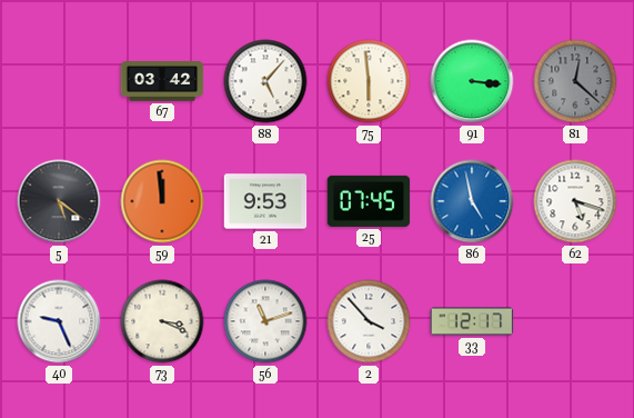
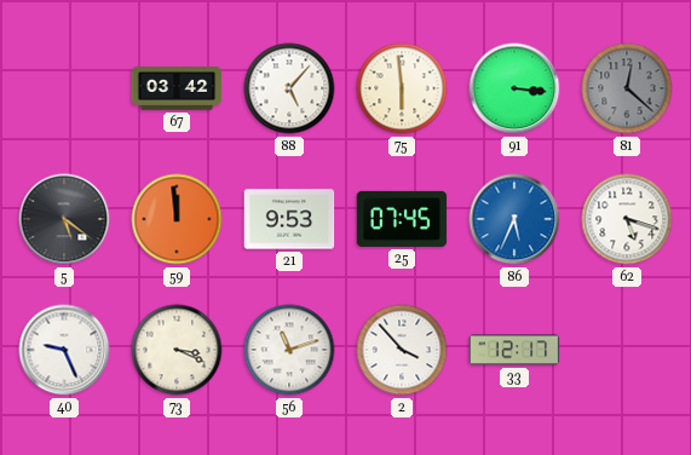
86: 4:58 -> 5:34
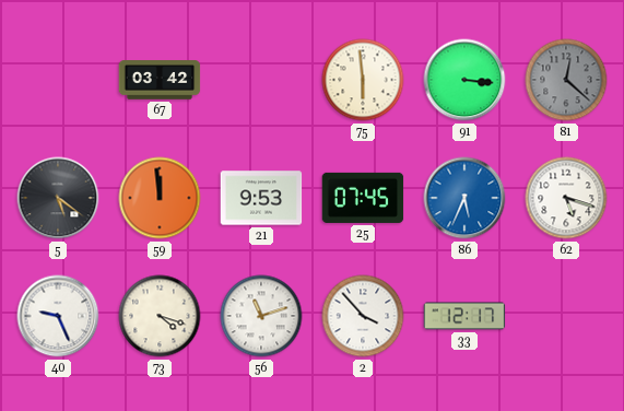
88: 5:07 -> none
73: 3:19 -> 4:18
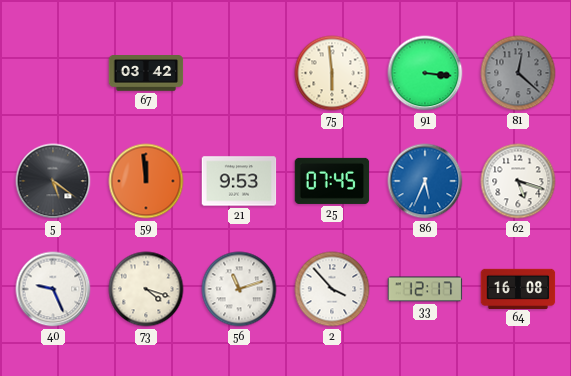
64: none -> 16:08
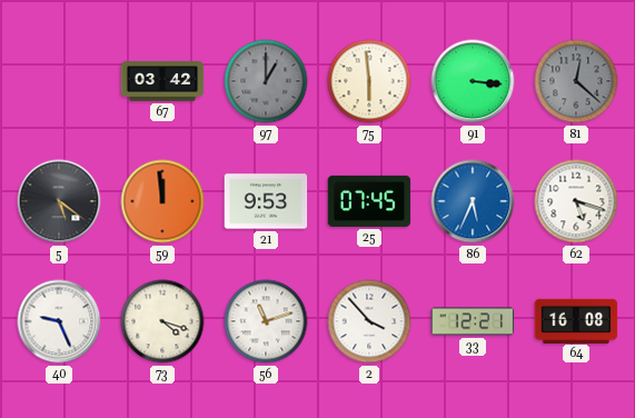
97: none -> 1:00
33: 12:17 -> 12:21
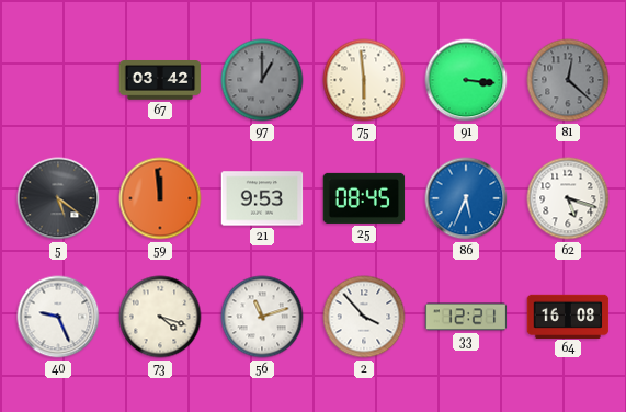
25: 07:45 -> 08:45
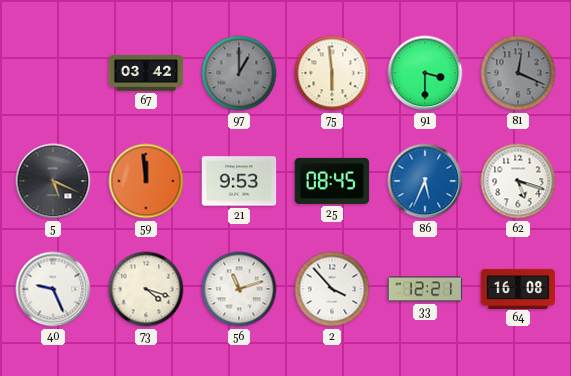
91: 3:16 -> 3:30
81: 12:22 -> 12:19
5: 5:21 -> 5:19
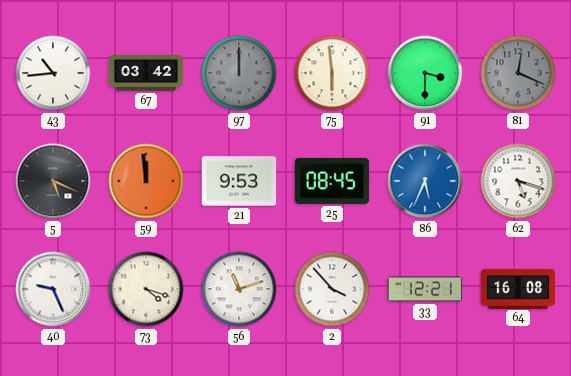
43: none -> 10:44
97: 1:00 -> 12:00
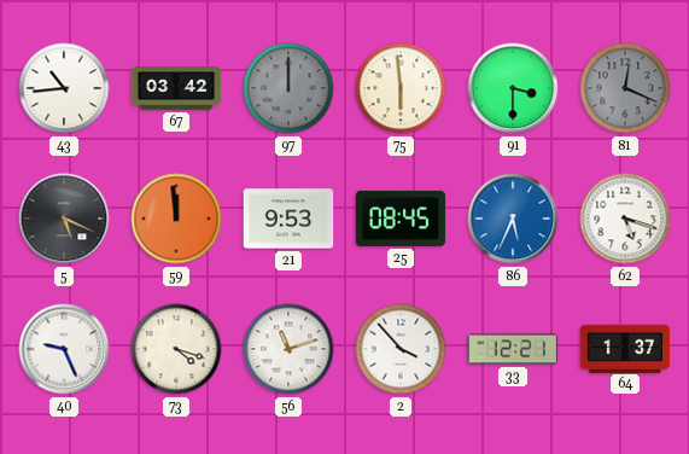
64: 16:08 -> 1:37
